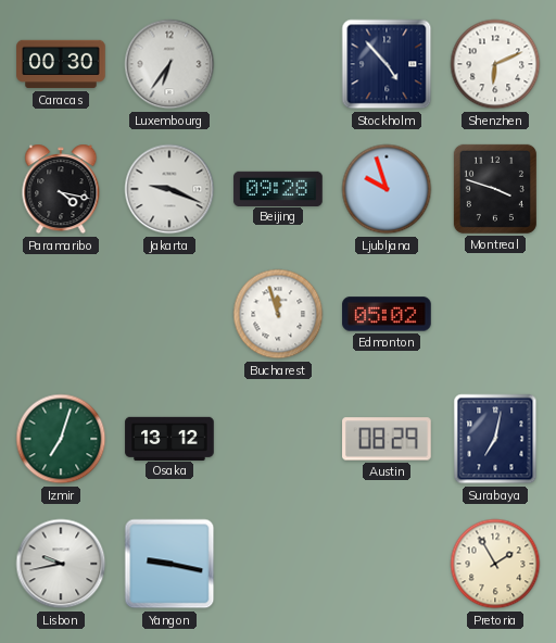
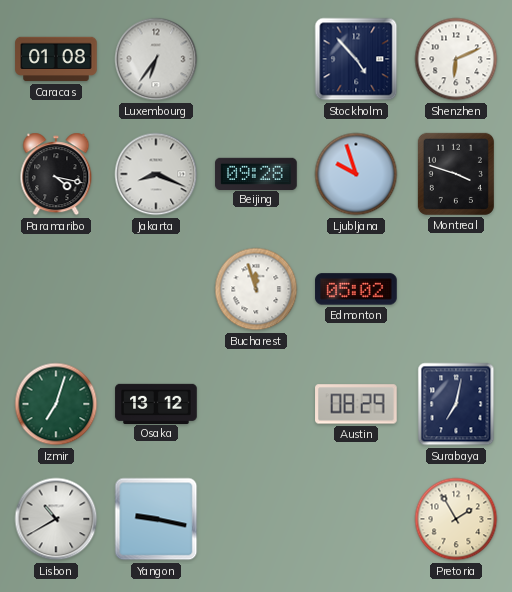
Caracas: 00:30 -> 01:08
Jakarta: 9:19 -> 8:19
Lisbon: 9:43 -> 10:40
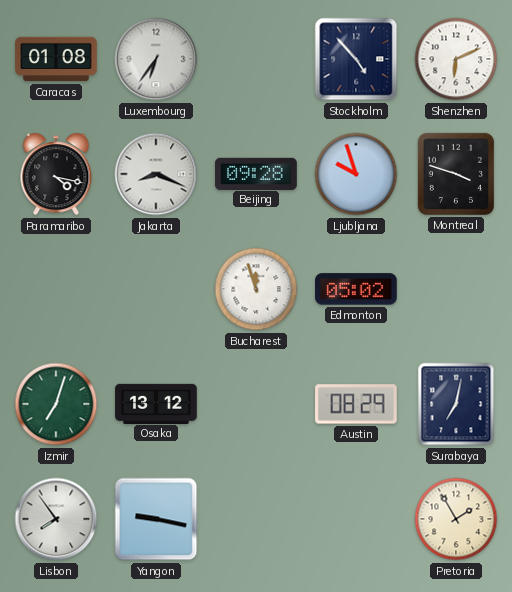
Lisbon: 10:40 -> 7:54
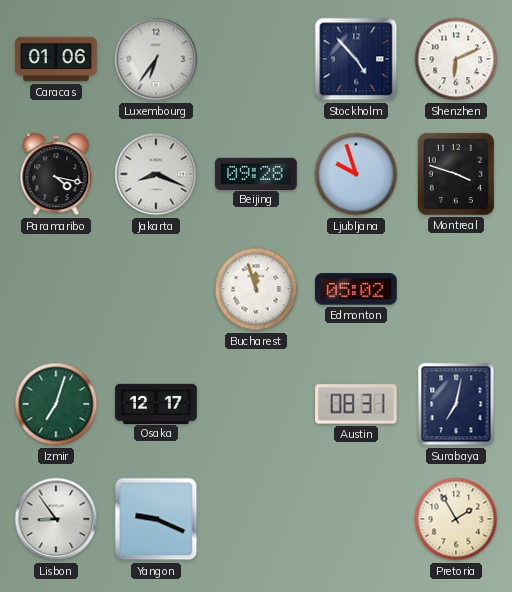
Caracas: 01:08 -> 01:06
Osaka: 13:12 -> 12:17
Austin: 08:29 -> 08:31
Lisbon: 7:54 -> 8:54
Yangon: 9:17 -> 9:19
